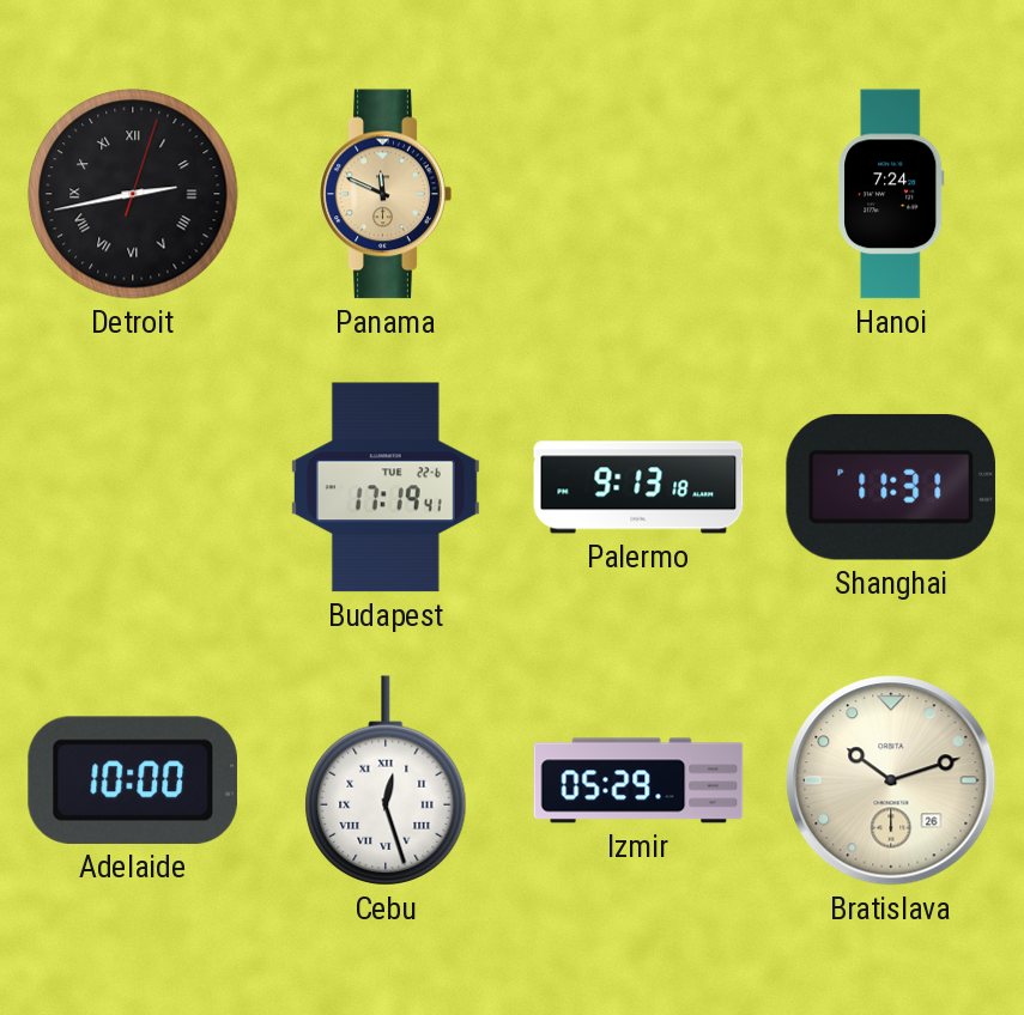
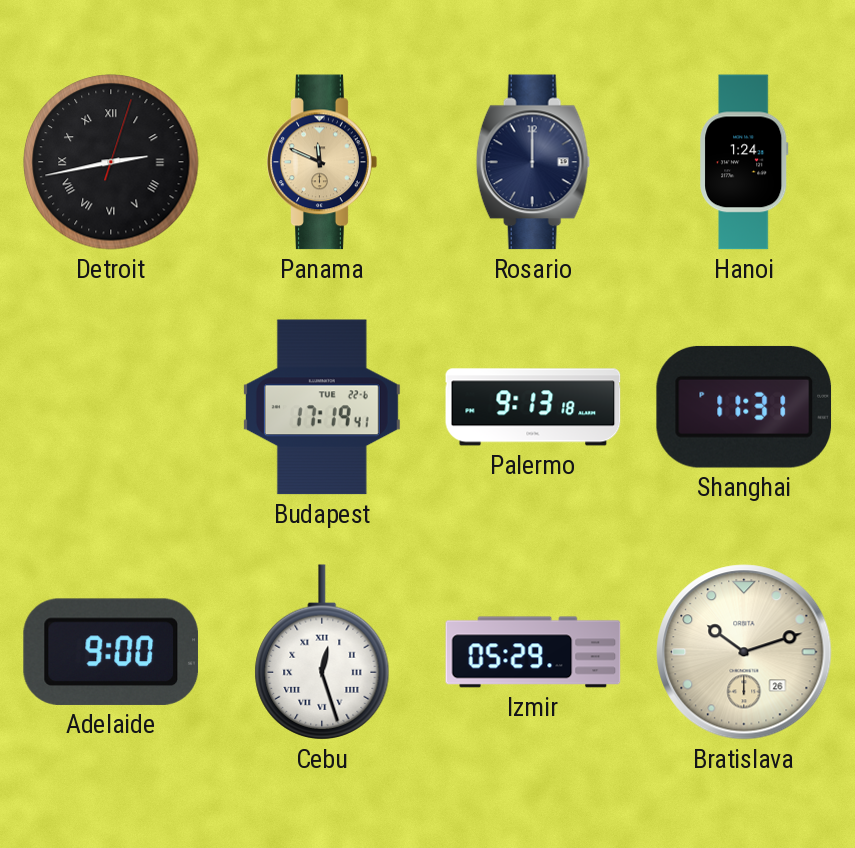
Rosario: none -> 12:00
Hanoi: 7:24 -> 1:24
Adelaide: 10:00 -> 9:00
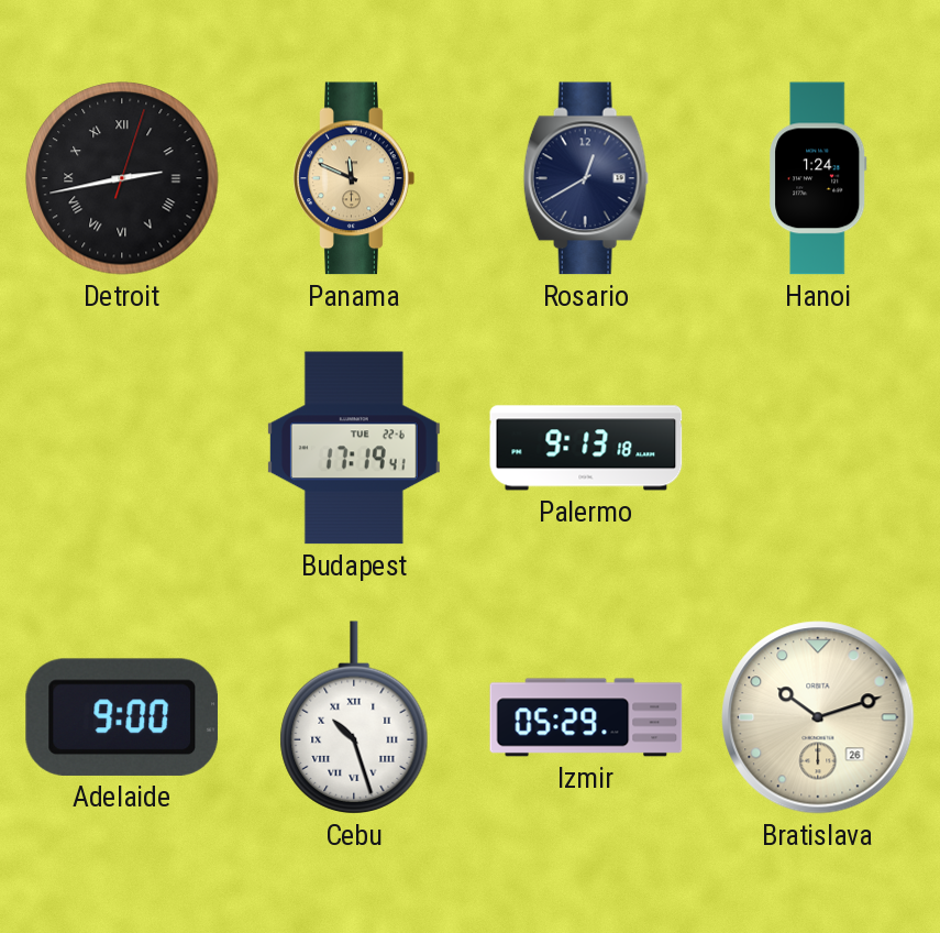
Rosario: 12:00 -> 12:40
Shanghai: 11:31 -> none
Cebu: 12:27 -> 10:27
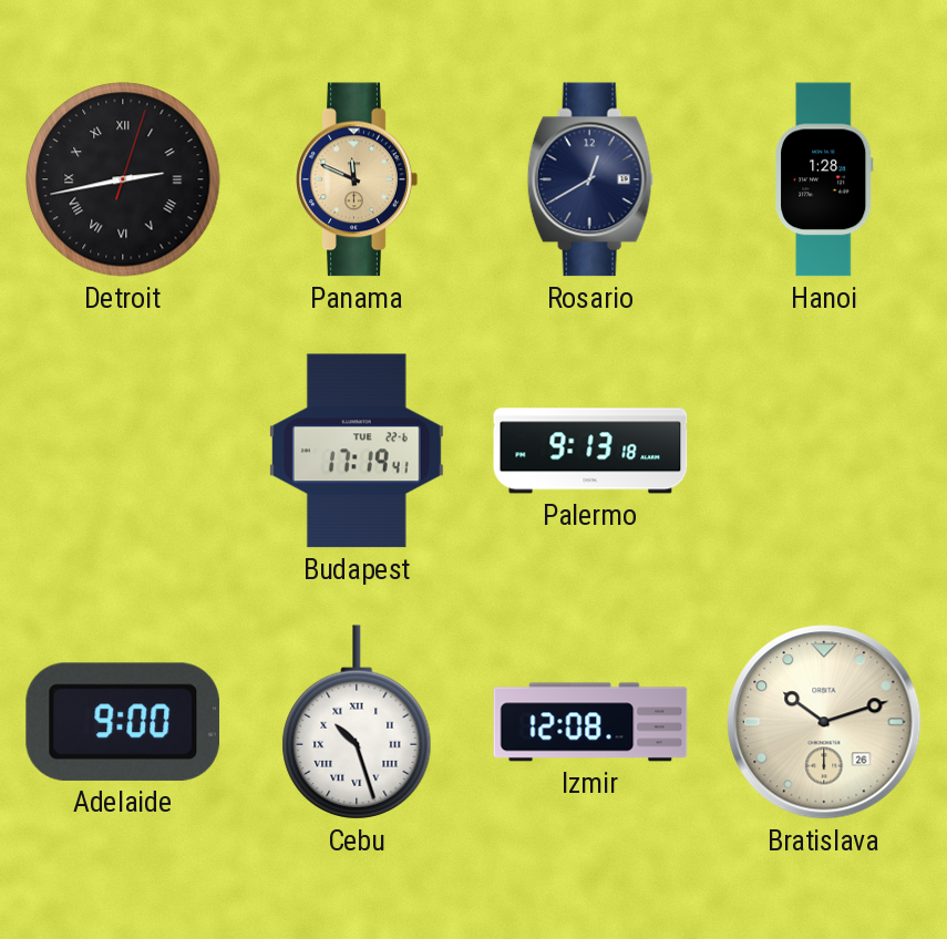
Hanoi: 1:24 -> 1:28
Izmir: 05:29 -> 12:08
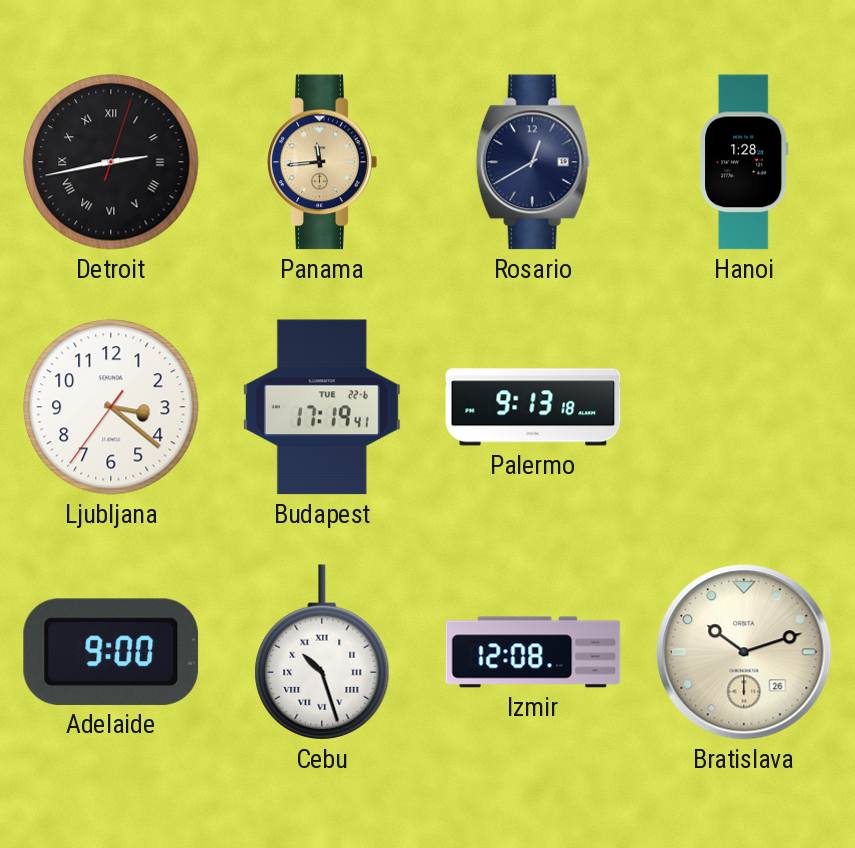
Panama: 11:49 -> 11:44
Ljubljana: none -> 3:21
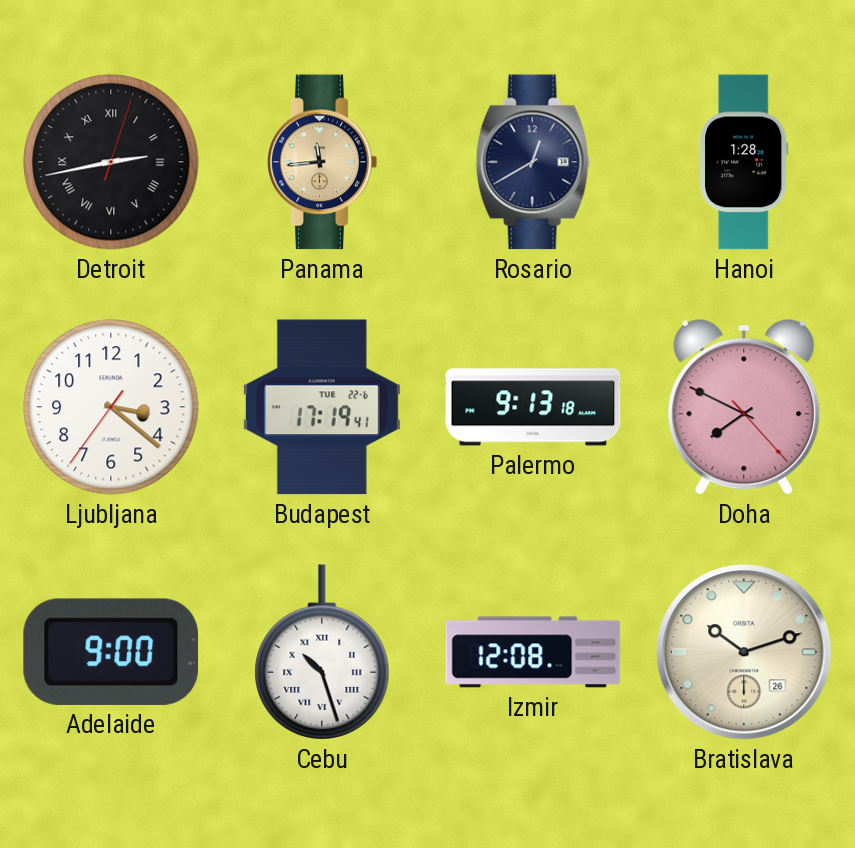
Doha: none -> 7:49
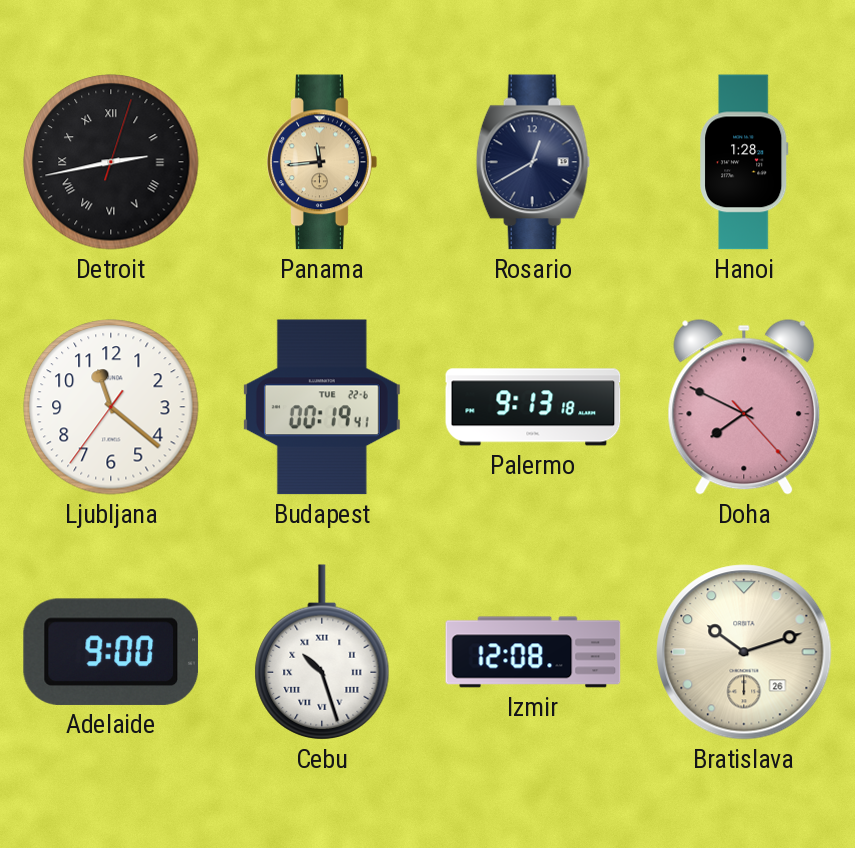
Ljubljana: 3:21 -> 11:21
Budapest: 17:19 -> 00:19
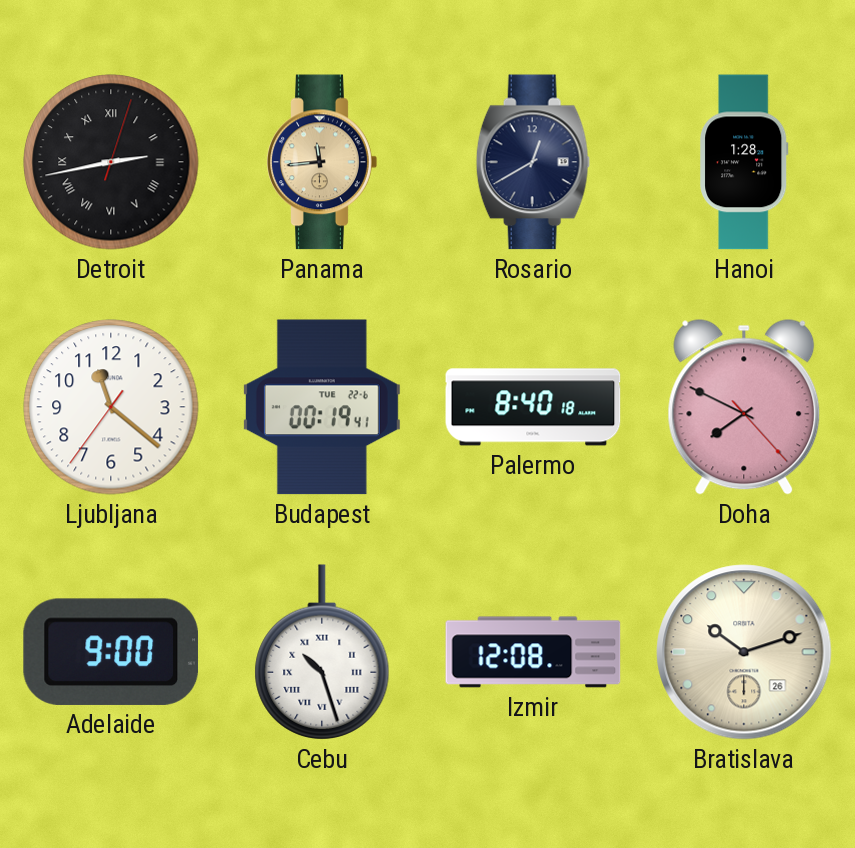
Palermo: 9:13 -> 8:40
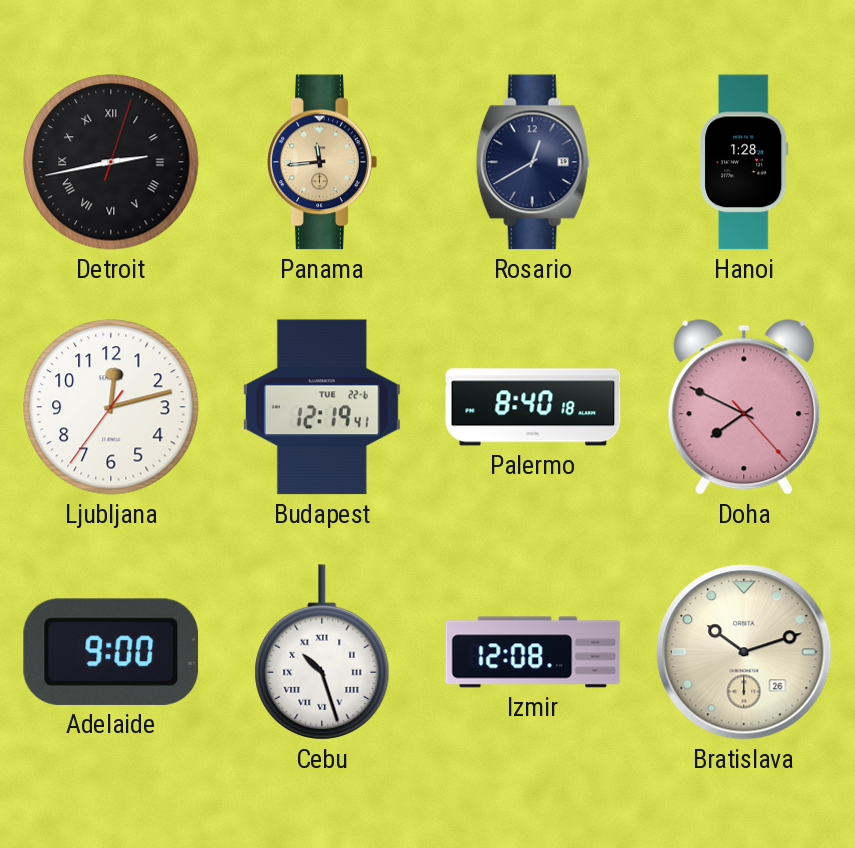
Ljubljana: 11:21 -> 12:12
Budapest: 00:19 -> 12:19
